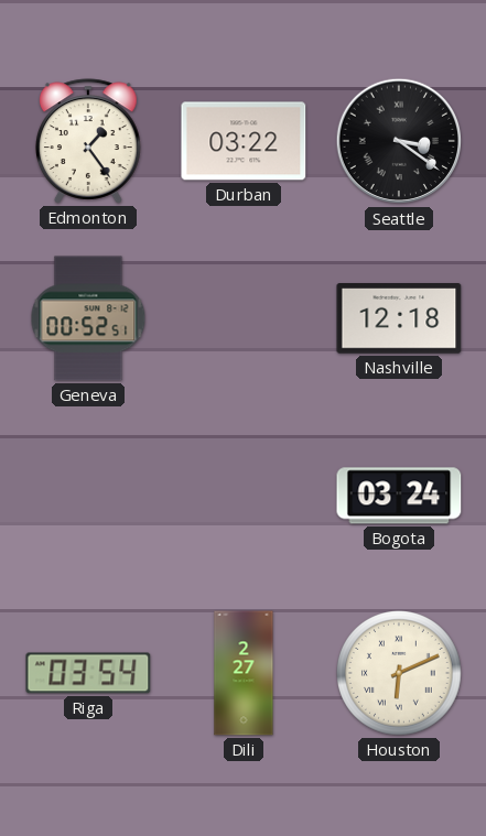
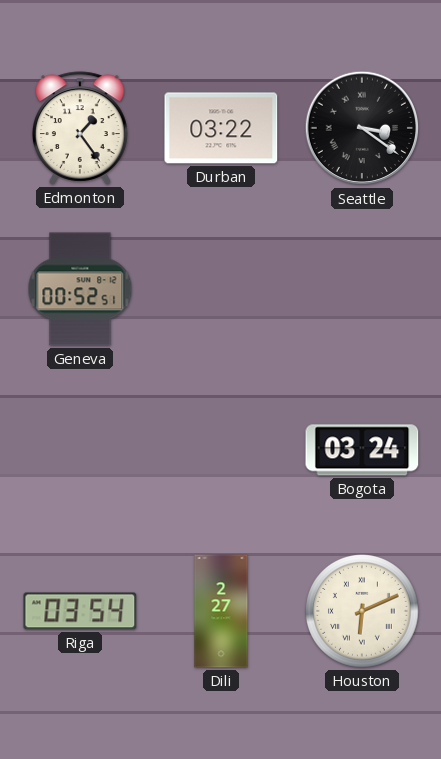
Nashville: 12:18 -> none
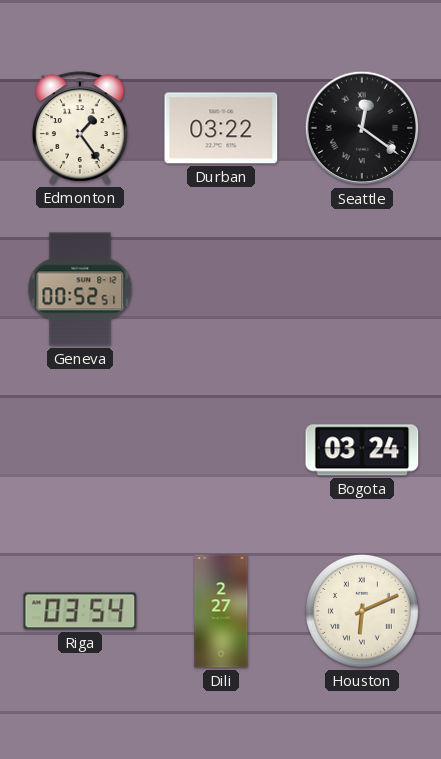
Seattle: 3:21 -> 12:21
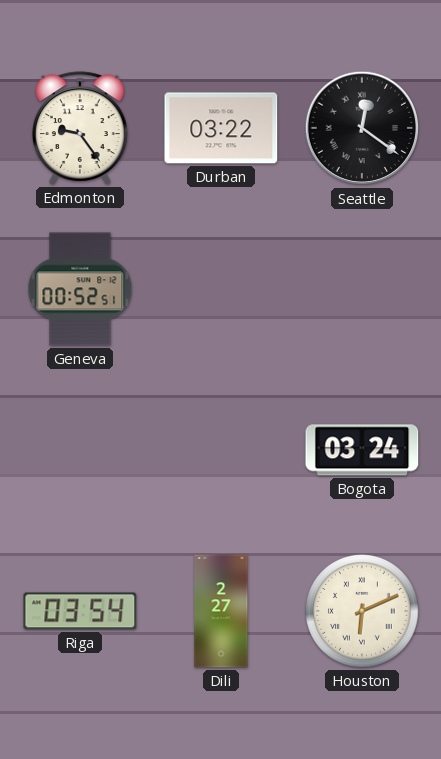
Edmonton: 1:24 -> 9:24
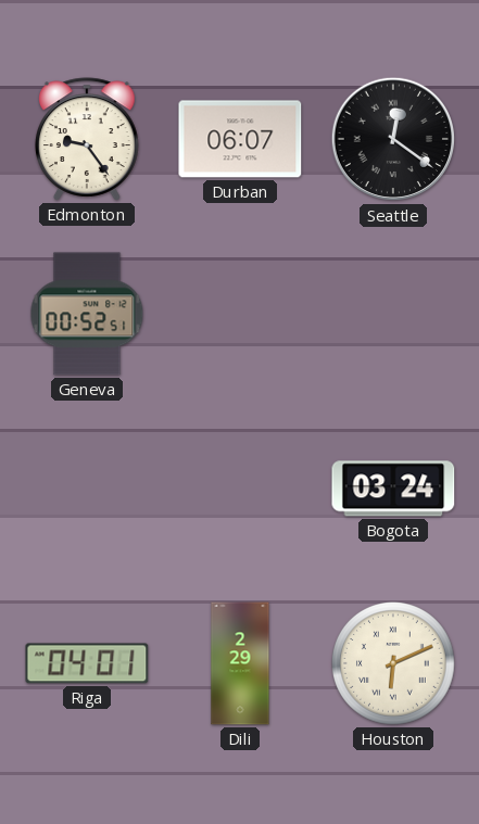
Durban: 03:22 -> 06:07
Riga: 03:54 -> 04:01
Dili: 2:27 -> 2:29
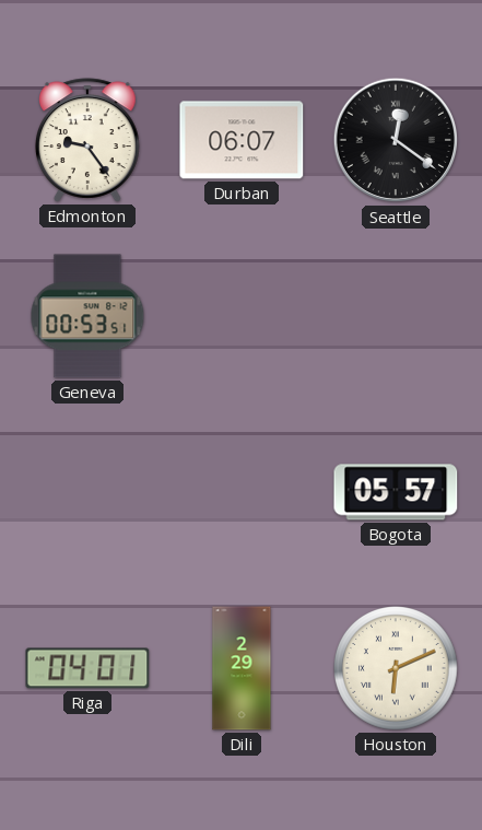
Geneva: 00:52 -> 00:53
Bogota: 03:24 -> 05:57
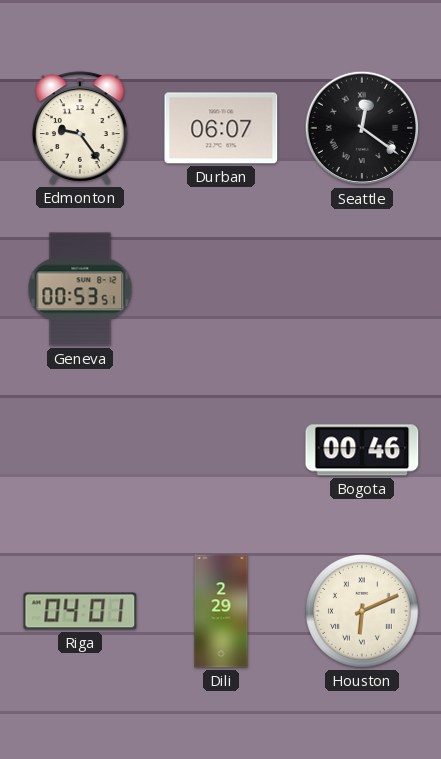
Bogota: 05:57 -> 00:46
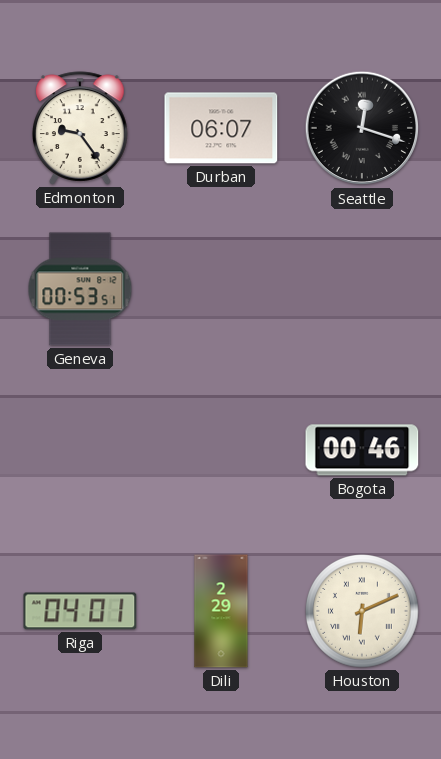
Seattle: 12:21 -> 12:18
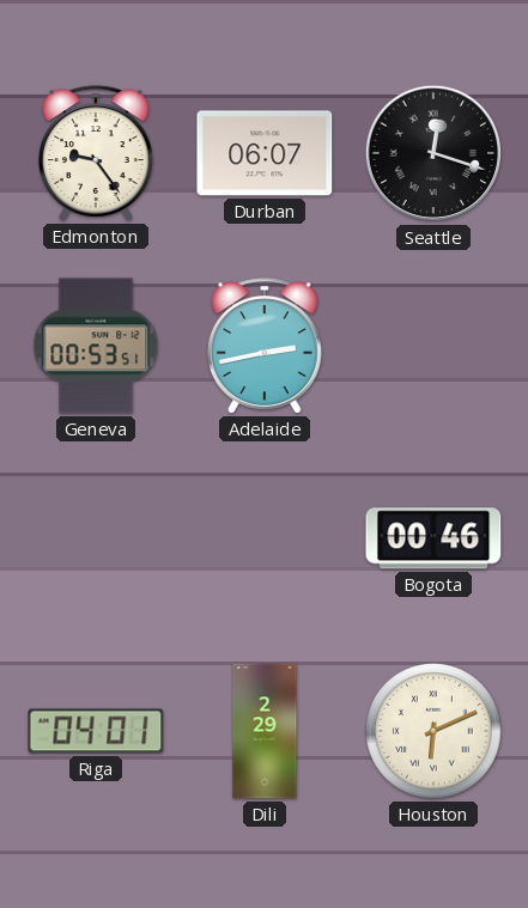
Adelaide: none -> 2:43
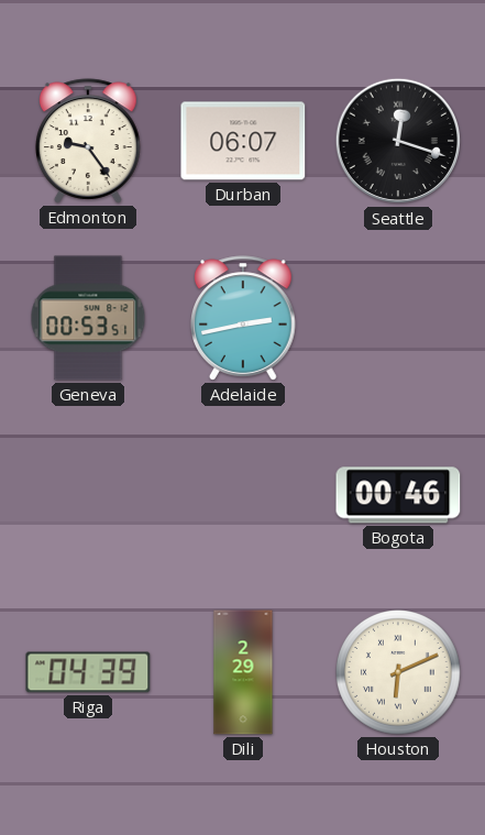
Riga: 04:01 -> 04:39
